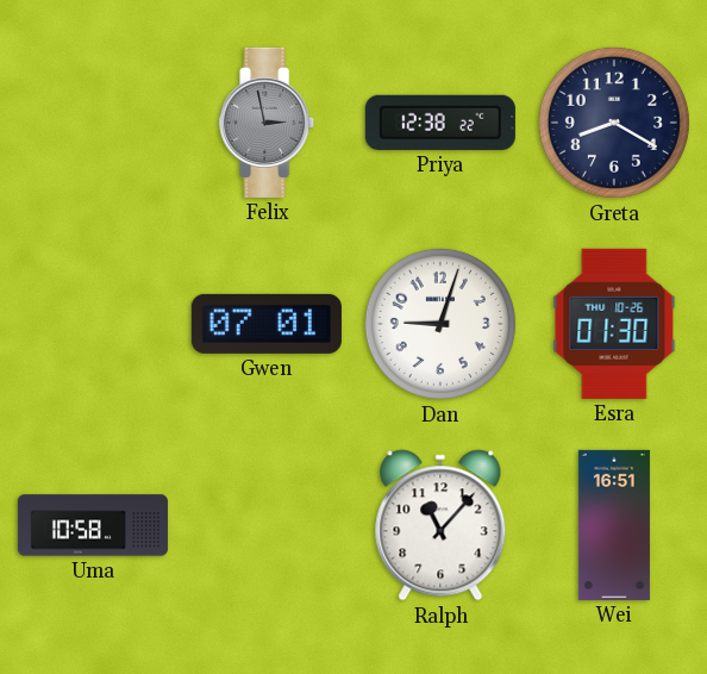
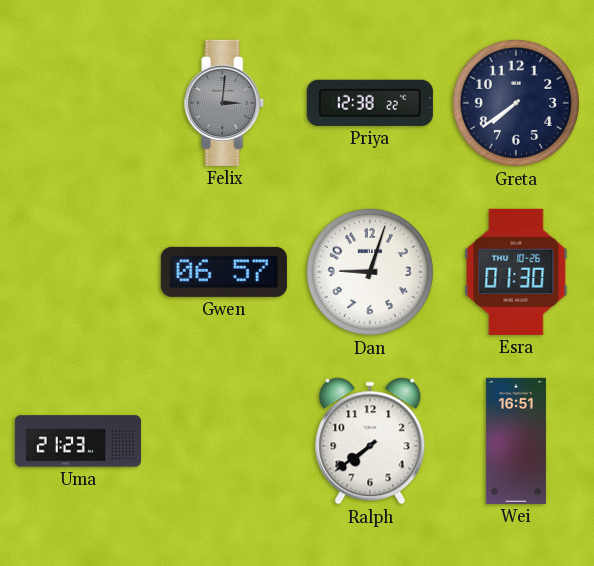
Felix: 2:58 -> 3:01
Greta: 8:20 -> 7:39
Gwen: 07:01 -> 06:57
Uma: 10:58 -> 21:23
Ralph: 11:07 -> 7:39
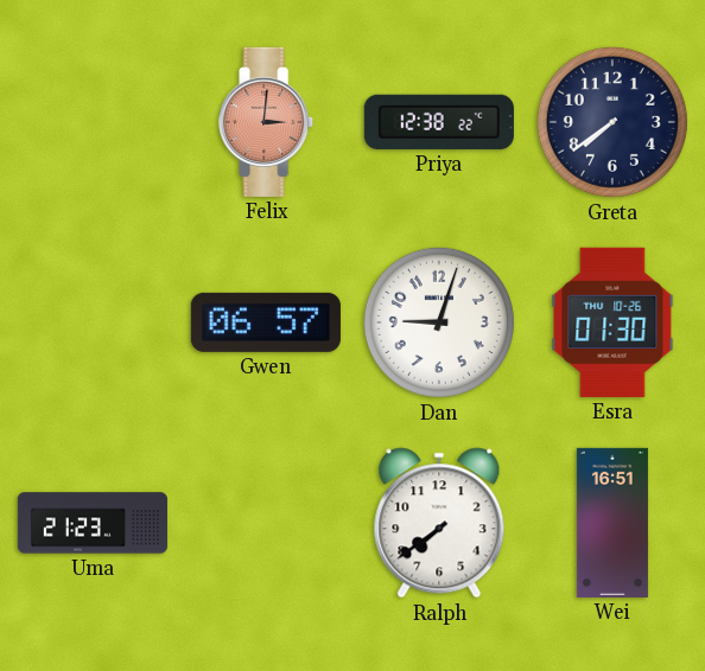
Felix dial: grey -> salmon
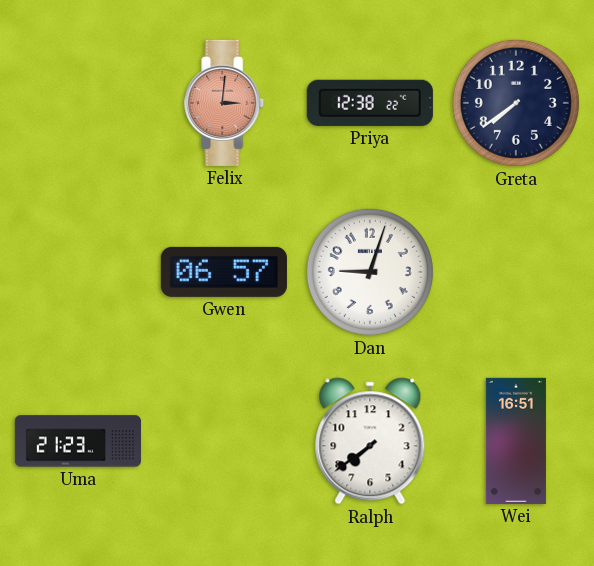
Esra: 01:30 -> none
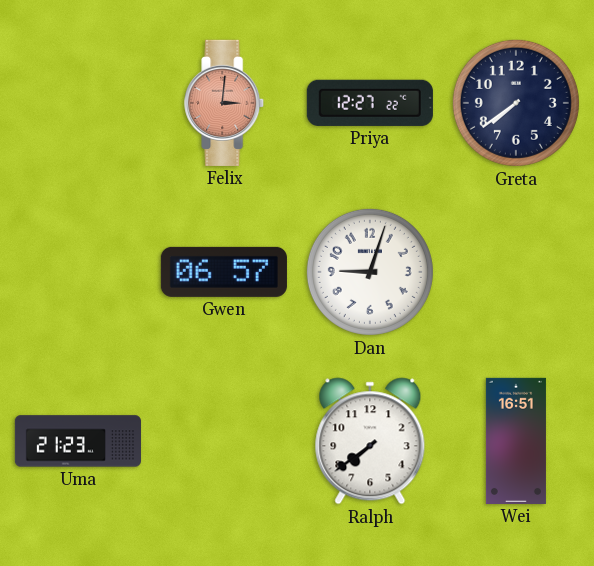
Priya: 12:38 -> 12:27
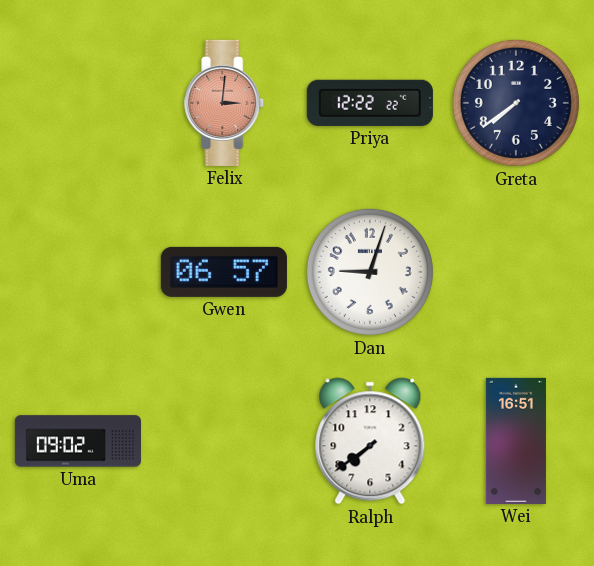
Priya: 12:27 -> 12:22
Uma: 21:23 -> 09:02
